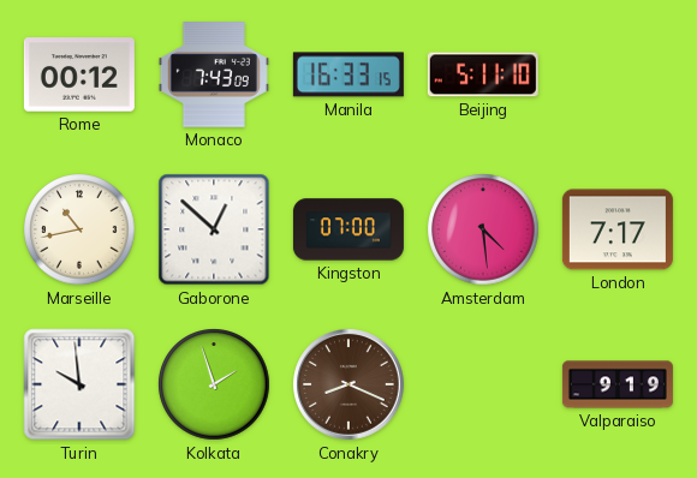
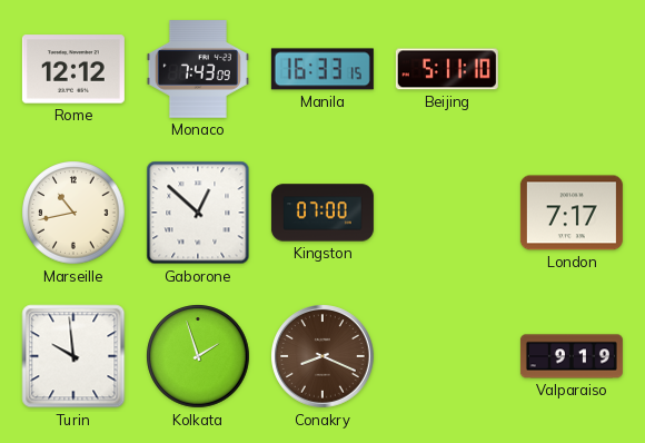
Rome: 00:12 -> 12:12
Amsterdam: 4:29 -> none
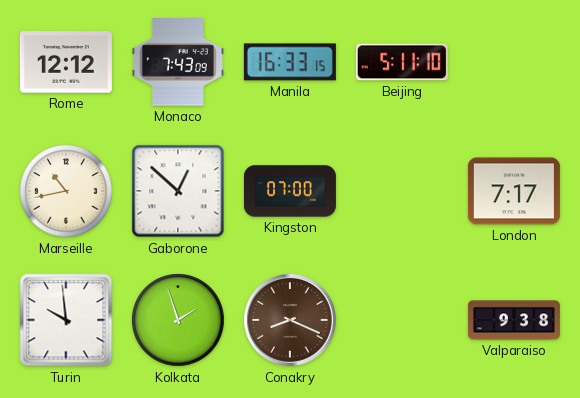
Valparaiso: 9:19 -> 9:38
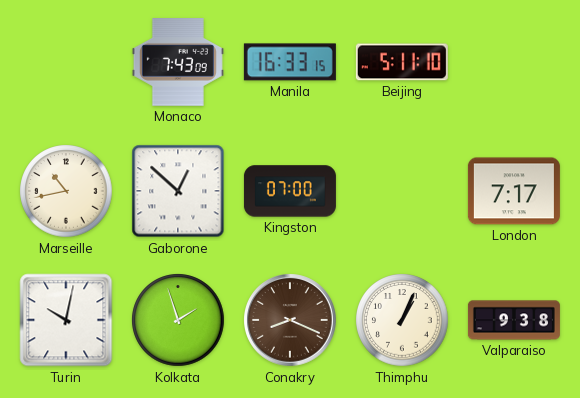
Rome: 12:12 -> none
Turin: 9:59 -> 10:02
Thimphu: none -> 1:04
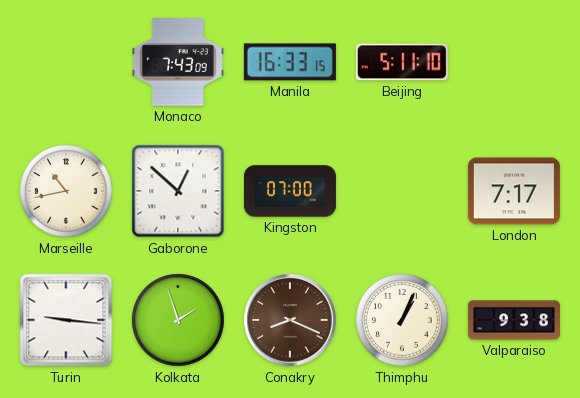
Turin: 10:02 -> 9:16
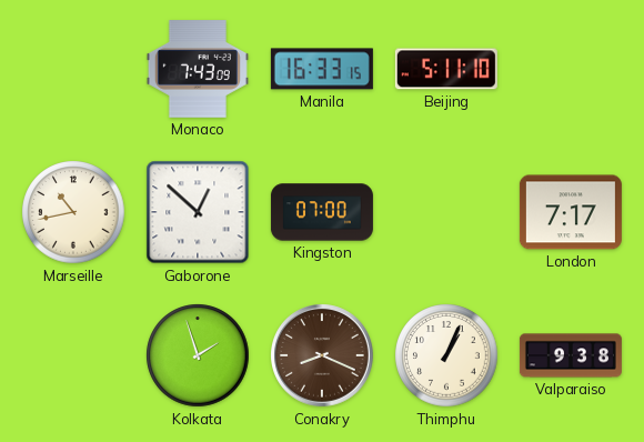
Turin: 9:16 -> none
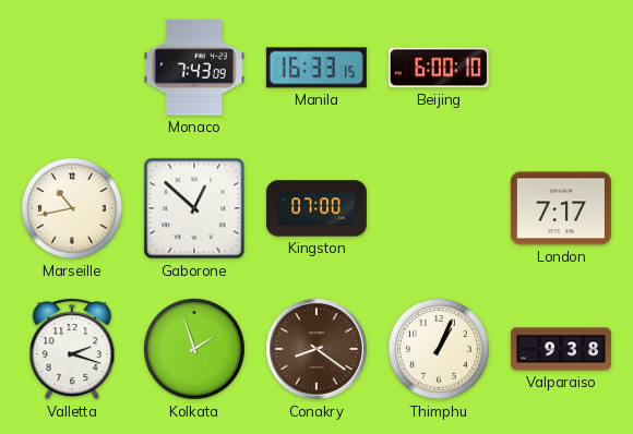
Beijing: 5:11 -> 6:00
Valletta: none -> 2:18
Conakry: 8:19 -> 8:21
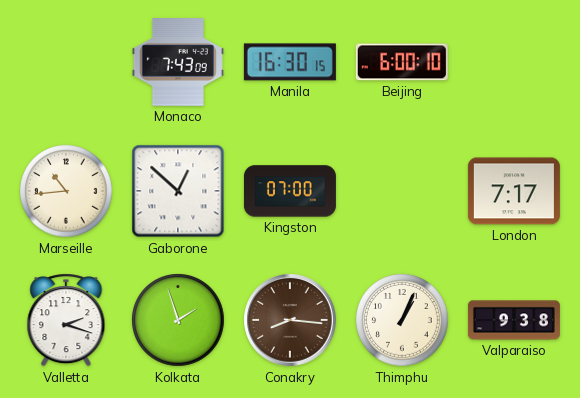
Manila: 16:33 -> 16:30
Marseille: 10:43 -> 10:44
Conakry: 8:21 -> 8:16
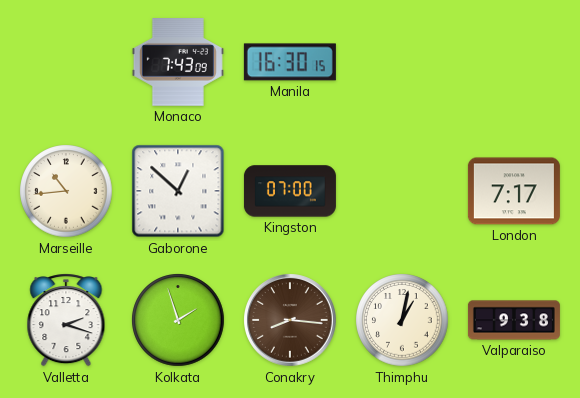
Beijing: 6:00 -> none
Thimphu: 1:04 -> 1:02
